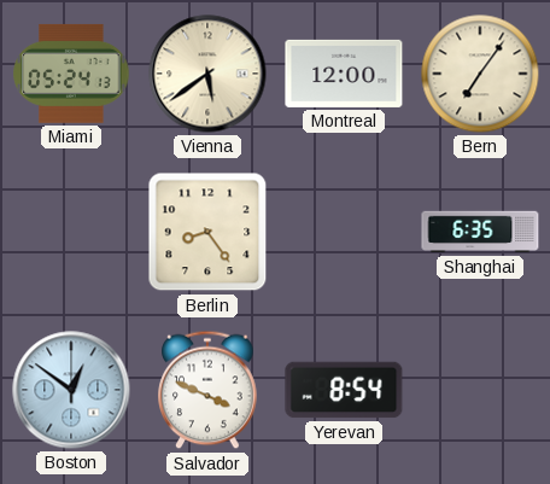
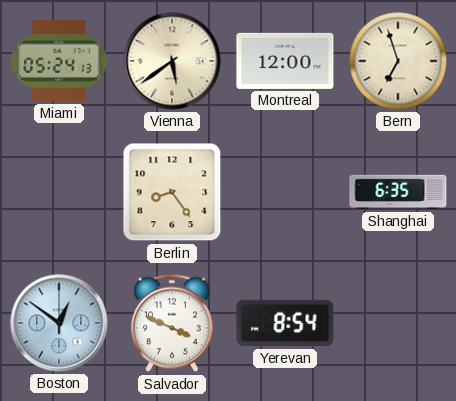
Bern: 7:06 -> 6:57
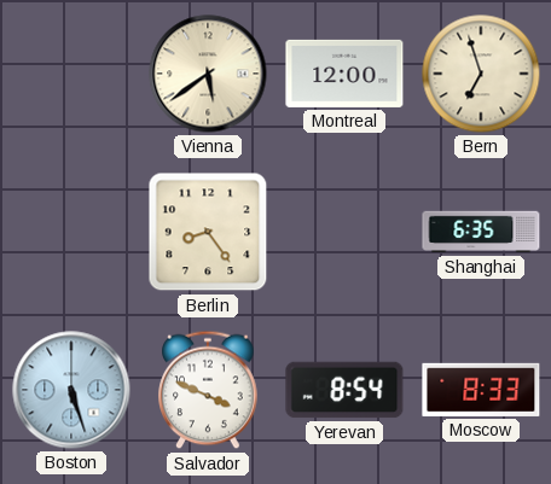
Miami: 05:24 -> none
Boston: 12:51 -> 5:27
Moscow: none -> 8:33
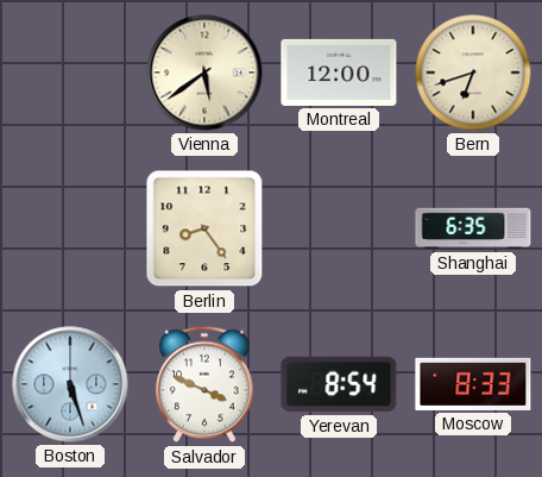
Bern: 6:57 -> 6:42
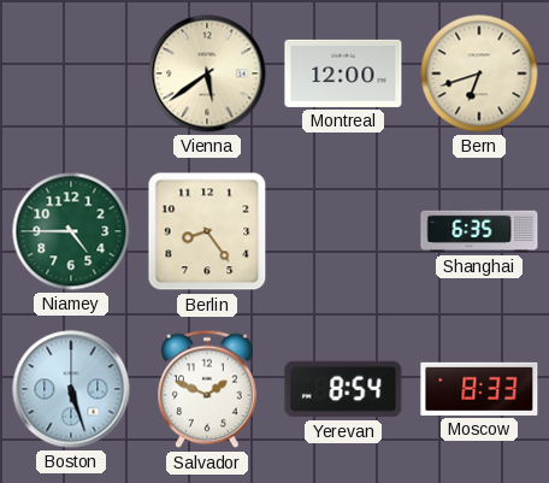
Niamey: none -> 4:45
Salvador: 3:49 -> 1:49
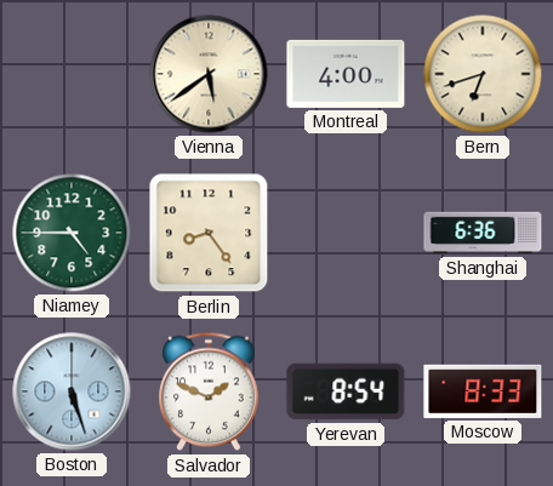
Montreal: 12:00 -> 4:00
Shanghai: 6:35 -> 6:36
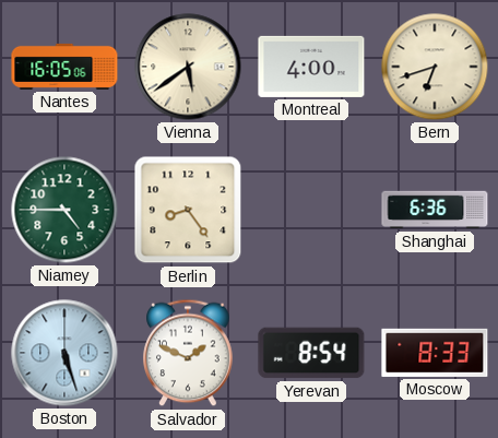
Nantes: none -> 16:05
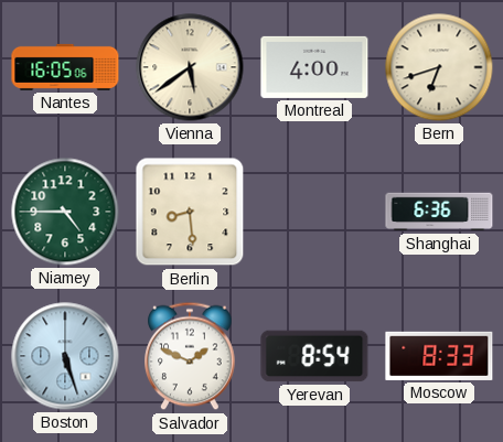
Berlin: 8:24 -> 8:29
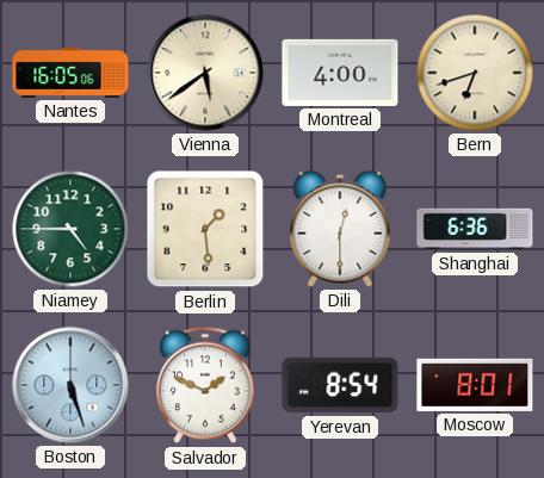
Berlin: 8:29 -> 1:29
Dili: none -> 12:30
Moscow: 8:33 -> 8:01
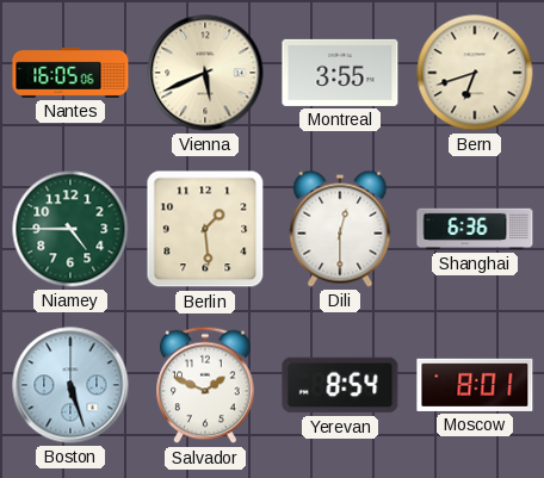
Vienna: 5:39 -> 5:41
Montreal: 4:00 -> 3:55
